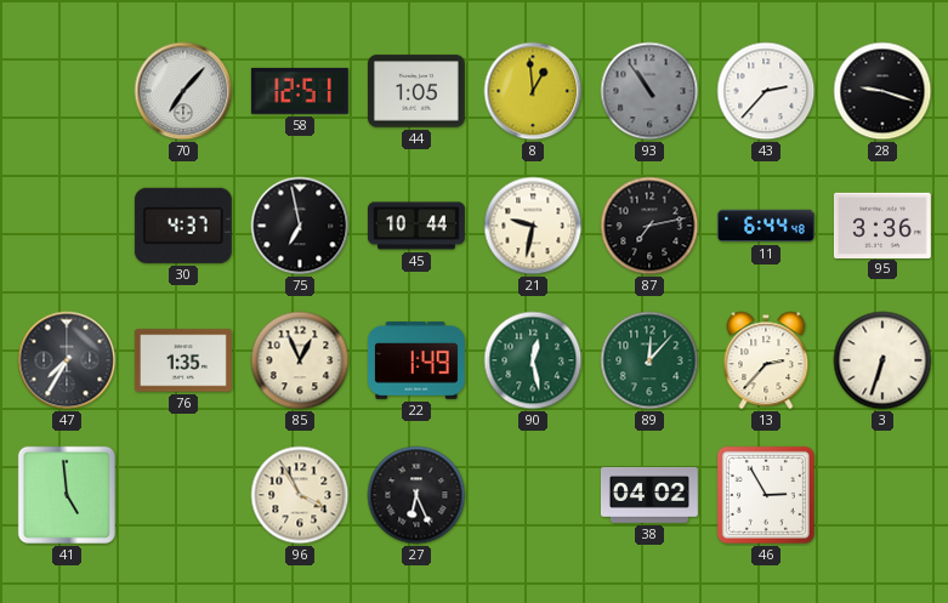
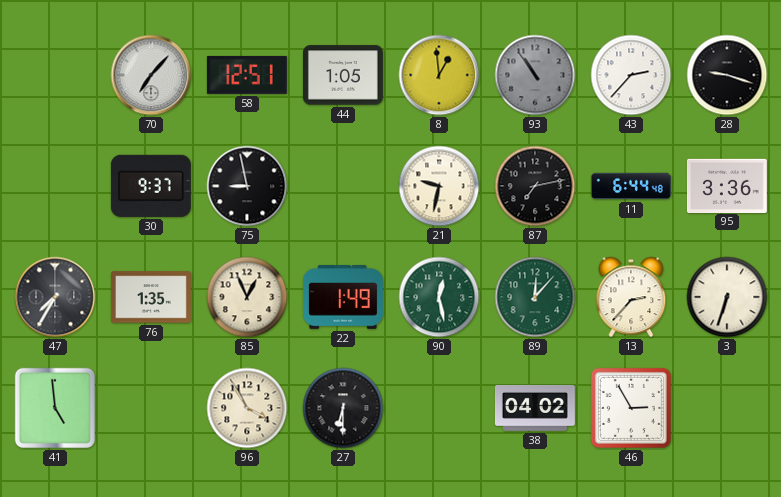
30: 4:37 -> 9:37
75: 6:58 -> 8:58
45: 10:44 -> none
27: 6:26 -> 6:30
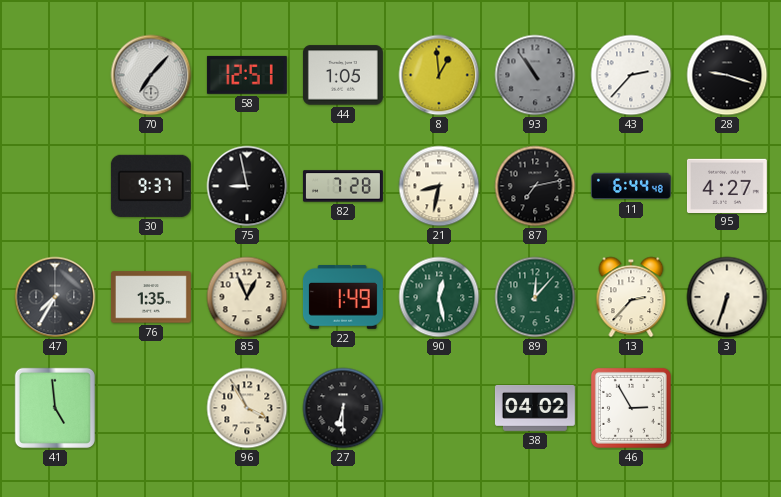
82: none -> 7:28
21: 9:32 -> 8:32
95: 3:36 -> 4:27
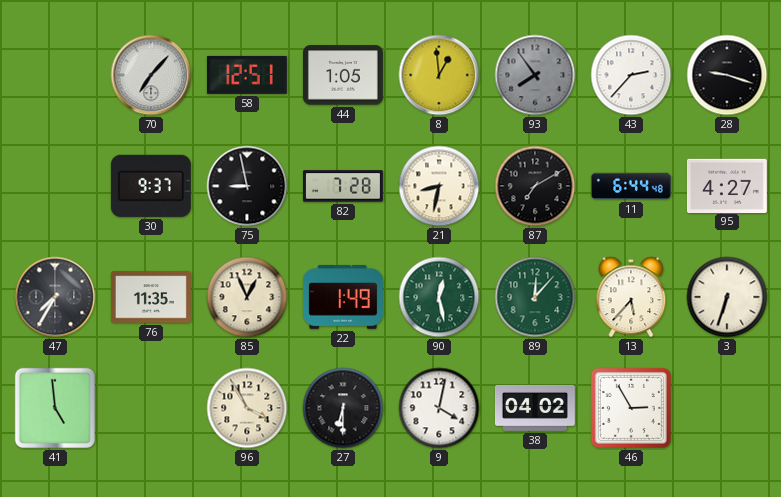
93: 10:54 -> 7:54
87: 7:13 -> 7:10
76: 1:35 -> 11:35
13: 2:37 -> 5:37
9: none -> 4:02
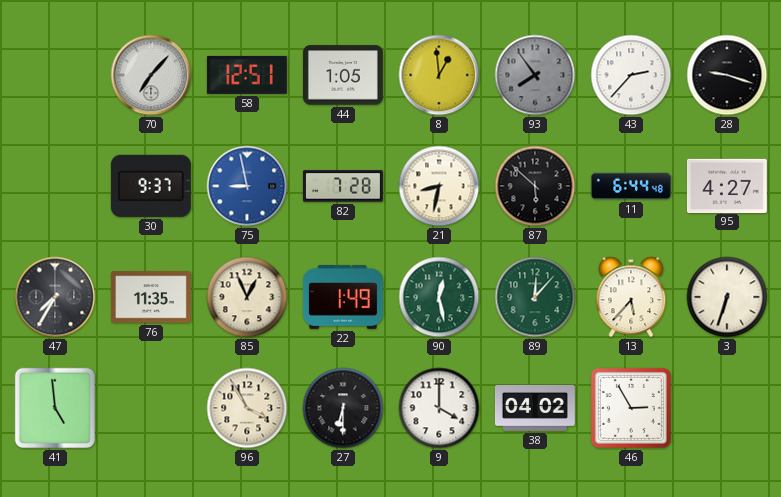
75 dial: black -> blue
87: 7:10 -> 5:52
9: 4:02 -> 4:00
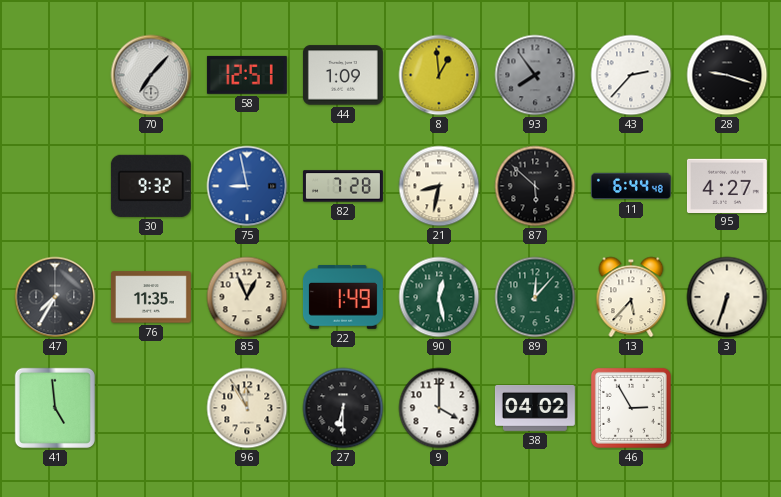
44: 1:05 -> 1:09
30: 9:37 -> 9:32
96: 3:55 -> 11:55
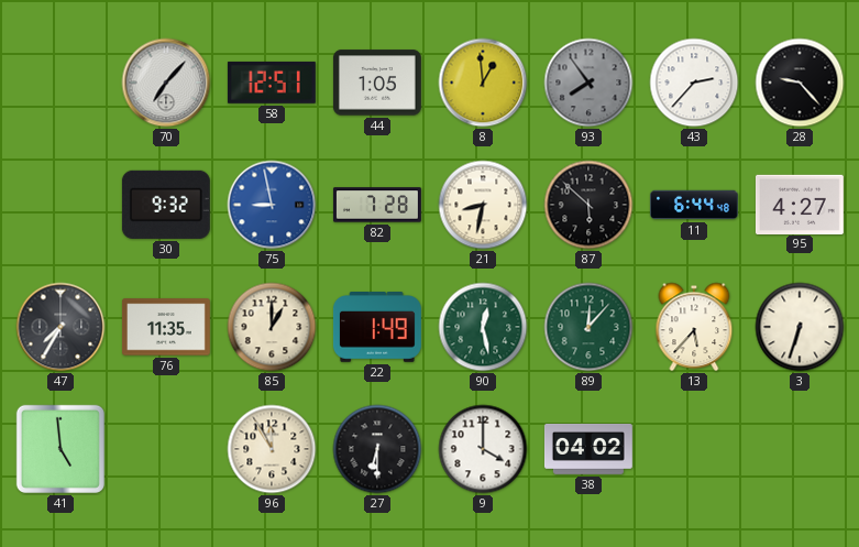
44: 1:09 -> 1:05
28: 9:18 -> 9:23
85: 12:56 -> 1:00
46: 2:55 -> none
